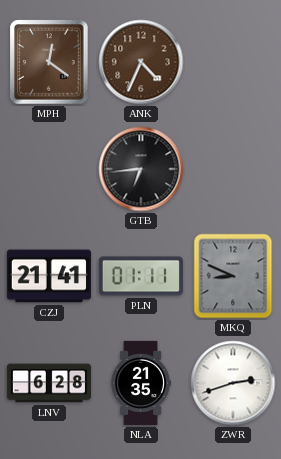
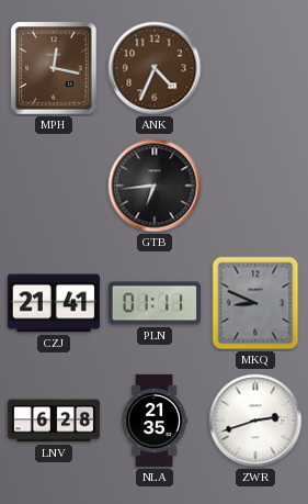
MPH: 12:21 -> 12:17
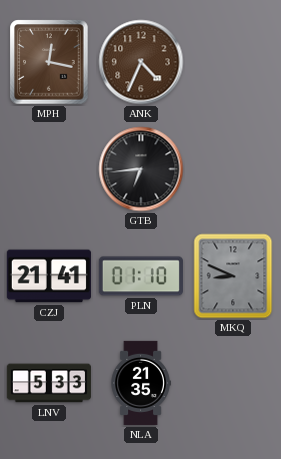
PLN: 01:11 -> 01:10
LNV: 6:28 -> 5:33
ZWR: 2:42 -> none
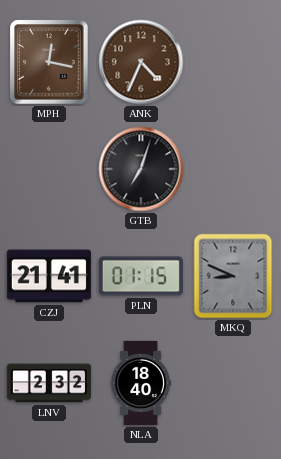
GTB: 6:44 -> 7:03
PLN: 01:10 -> 01:15
LNV: 5:33 -> 2:32
NLA: 21:35 -> 18:40
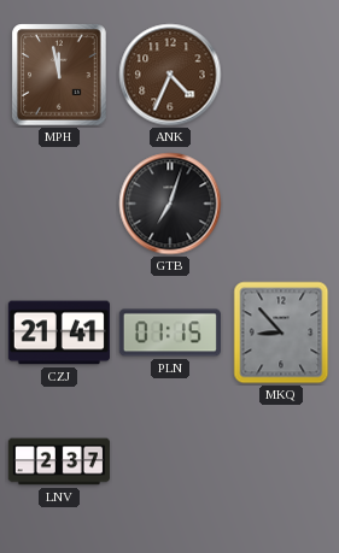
MPH: 12:17 -> 11:58
MKQ: 8:49 -> 8:53
LNV: 2:32 -> 2:37
NLA: 18:40 -> none
